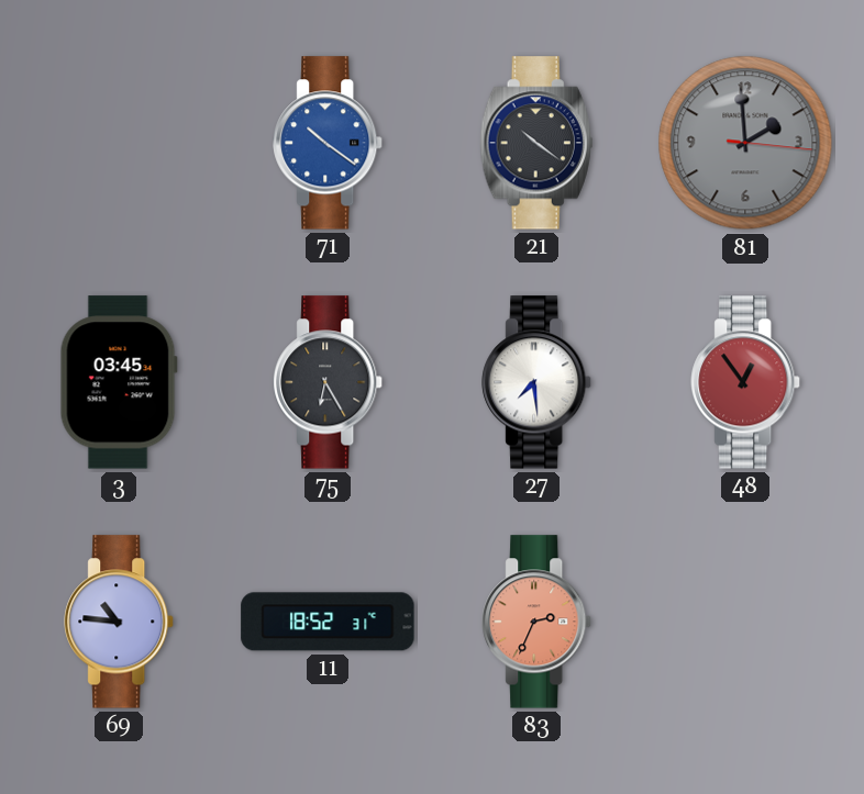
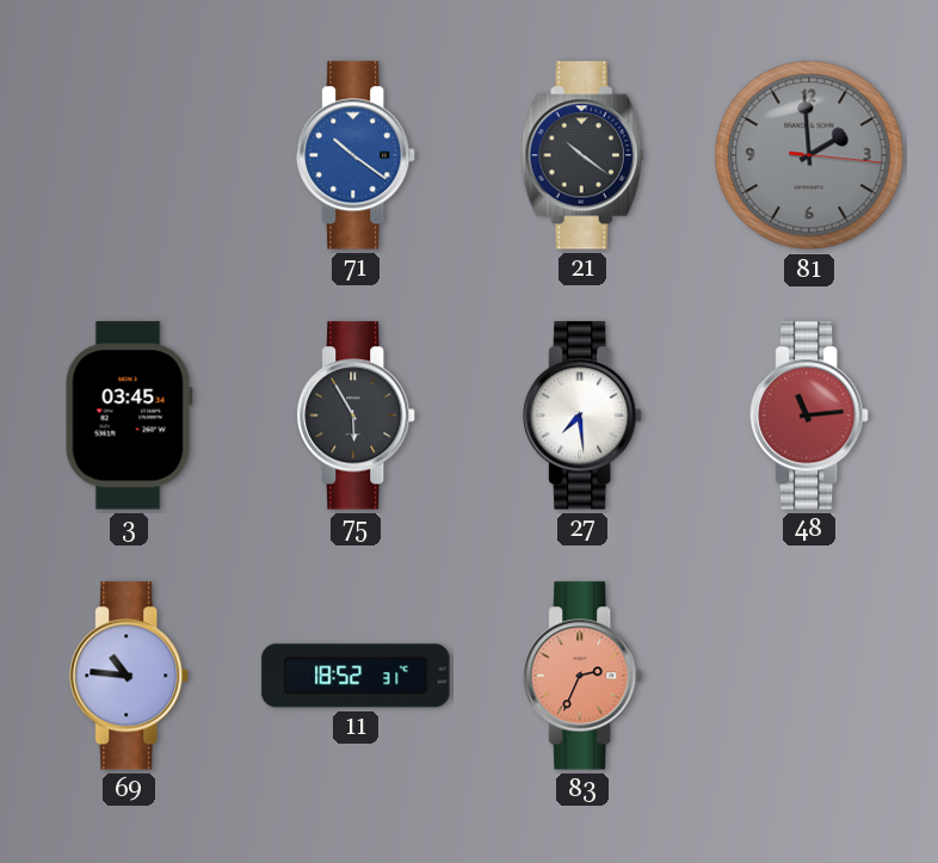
75: 6:25 -> 5:55
48: 12:54 -> 11:14
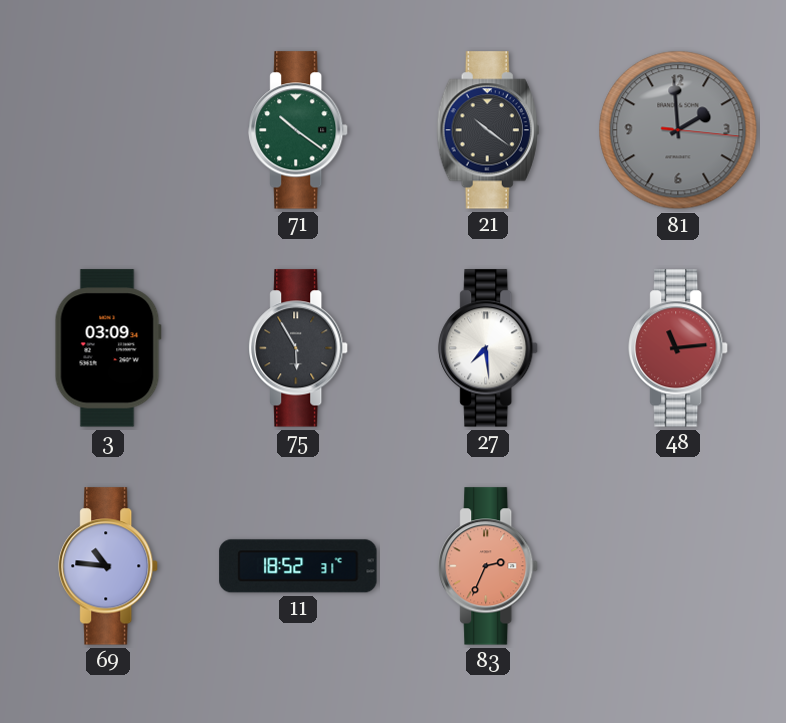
71 dial: blue -> green
3: 03:45 -> 03:09
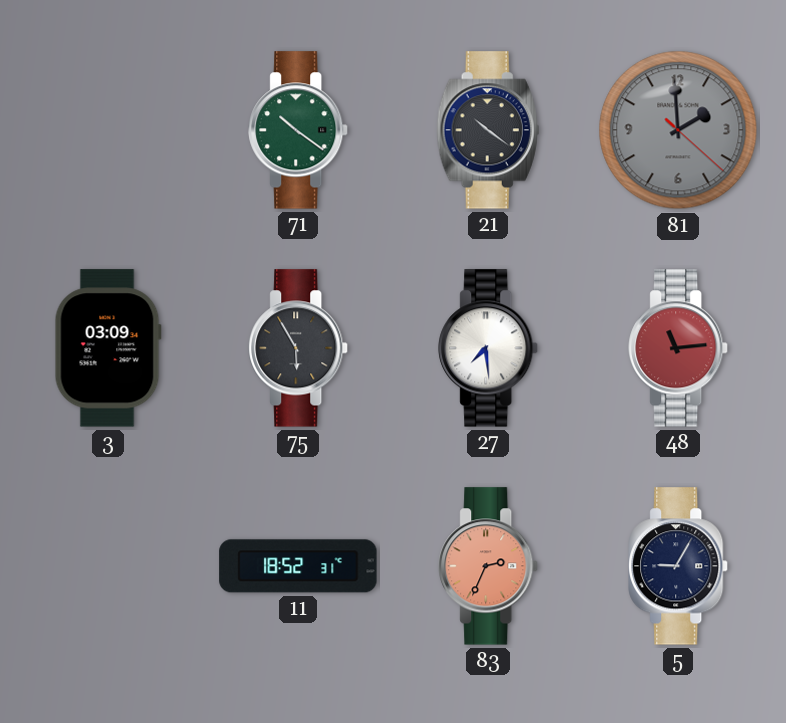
81: 1:59:16 -> 1:59:22
69: 10:46 -> none
5: none -> 9:05
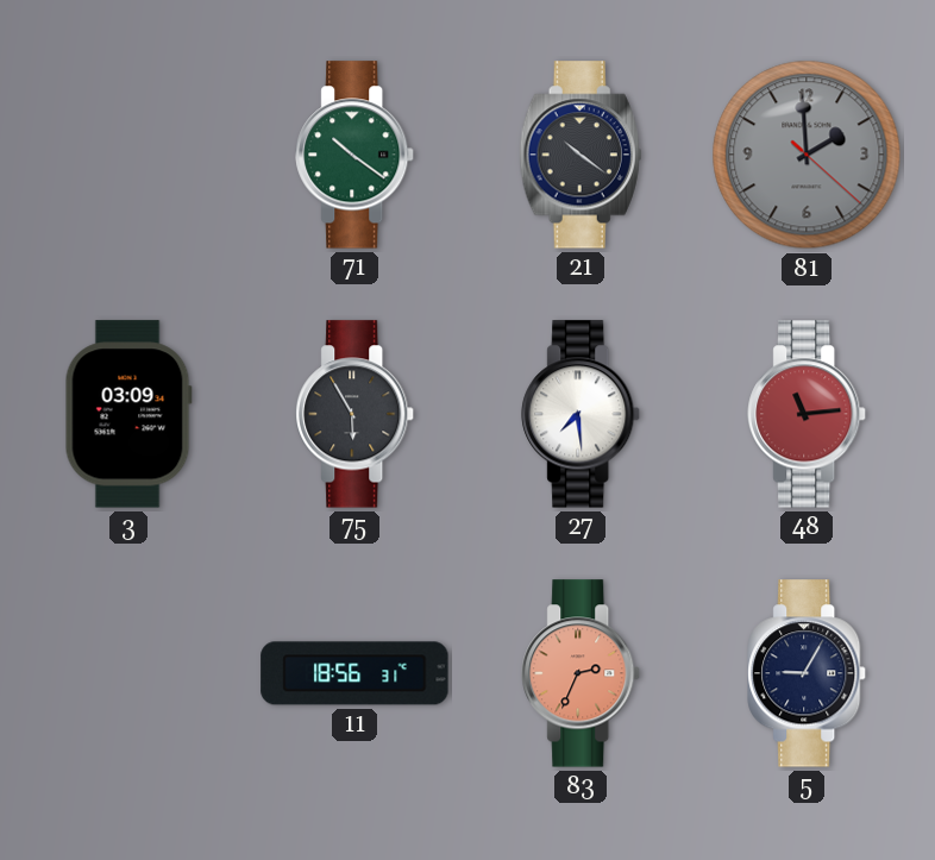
11: 18:52 -> 18:56
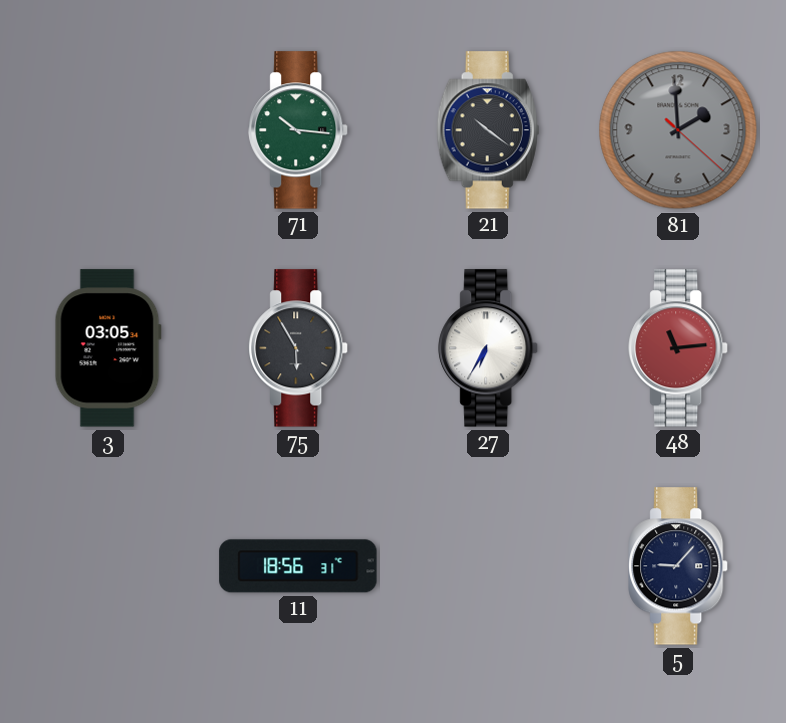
71: 10:21 -> 10:16
3: 03:09 -> 03:05
27: 7:29 -> 6:35
83: 2:34 -> none
5: 9:05 -> 9:07
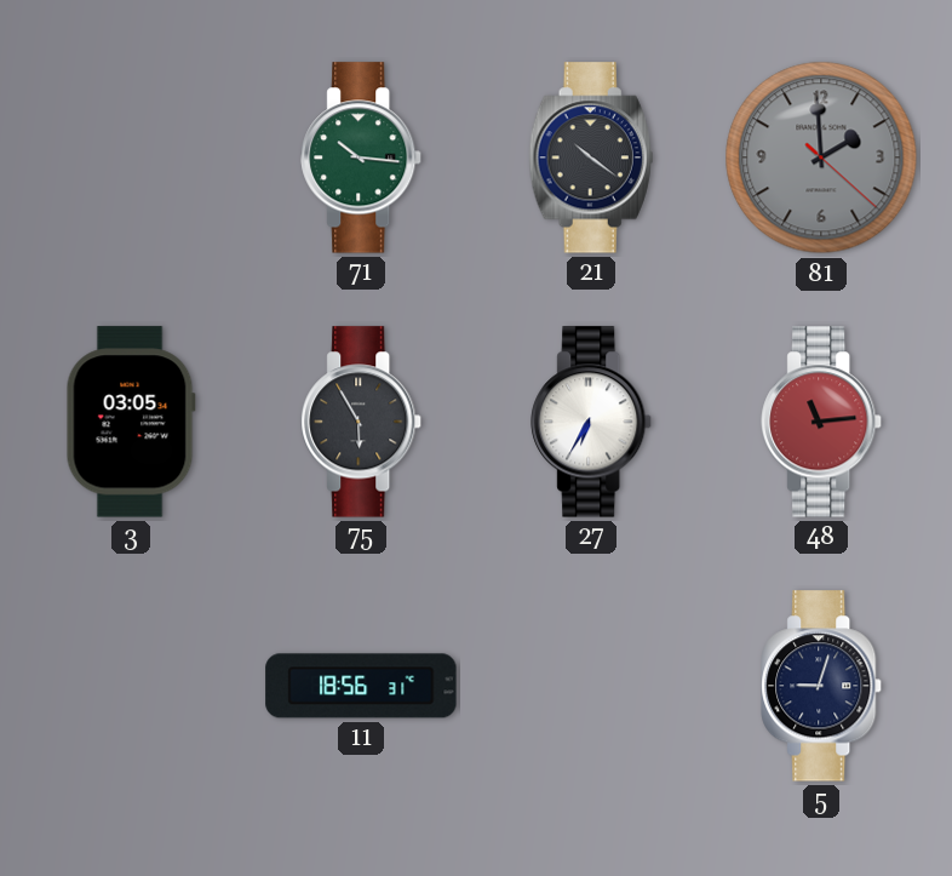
5: 9:07 -> 9:03
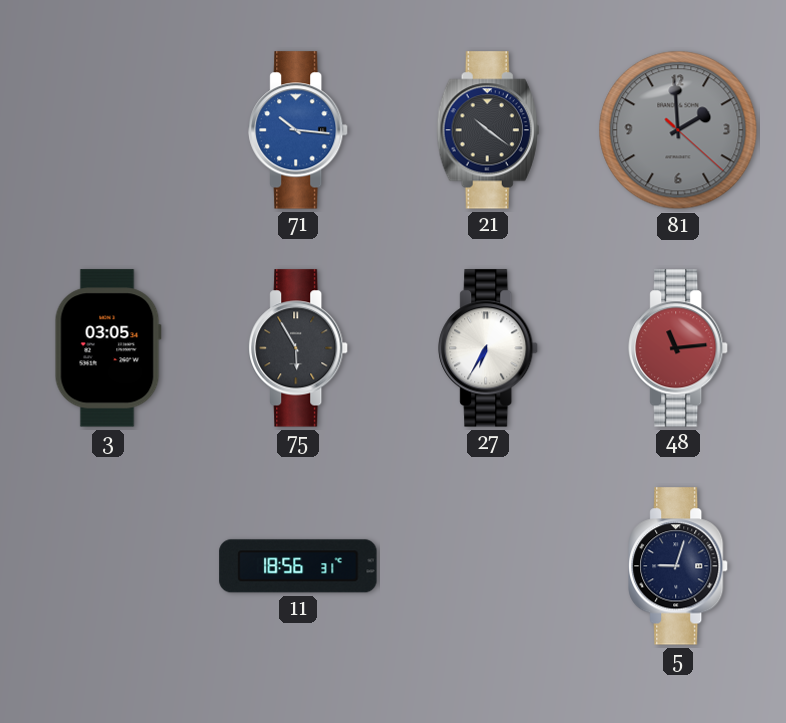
71 dial: green -> blue
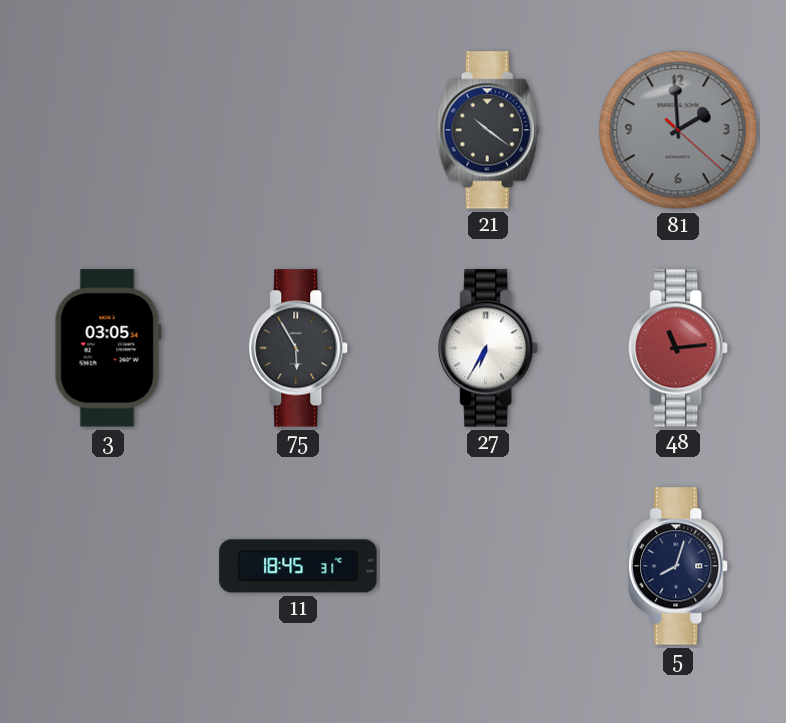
71: 10:16 -> none
11: 18:56 -> 18:45
5: 9:03 -> 8:03
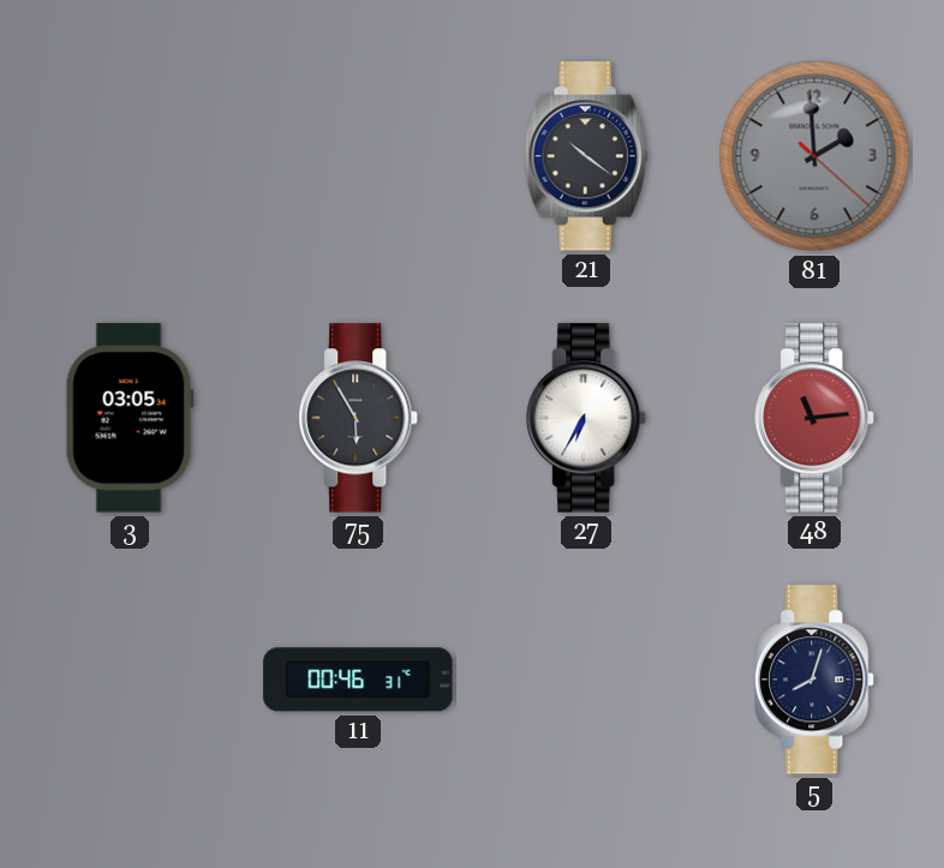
11: 18:45 -> 00:46
